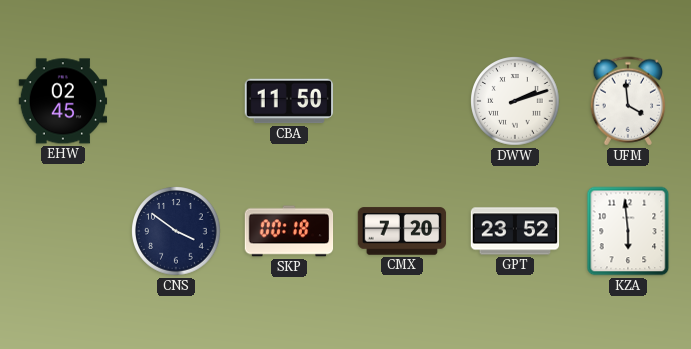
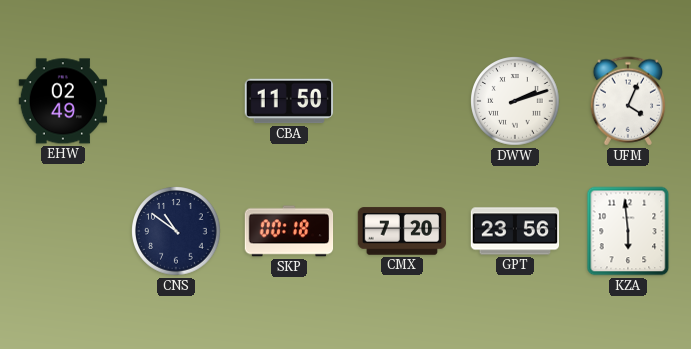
EHW: 02:45 -> 02:49
UFM: 3:59 -> 4:04
CNS: 3:51 -> 10:51
GPT: 23:52 -> 23:56
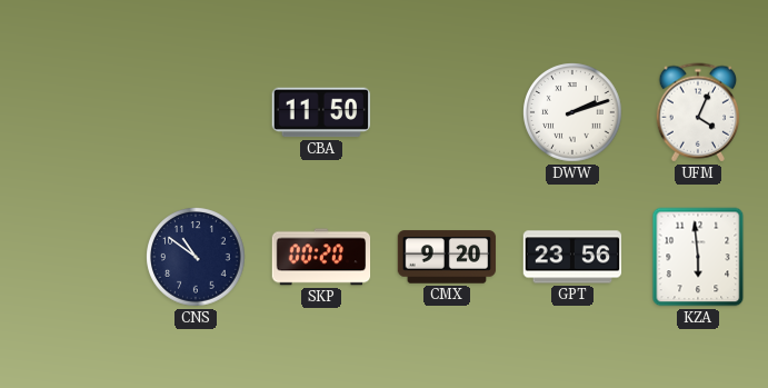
EHW: 02:49 -> none
SKP: 00:18 -> 00:20
CMX: 7:20 -> 9:20
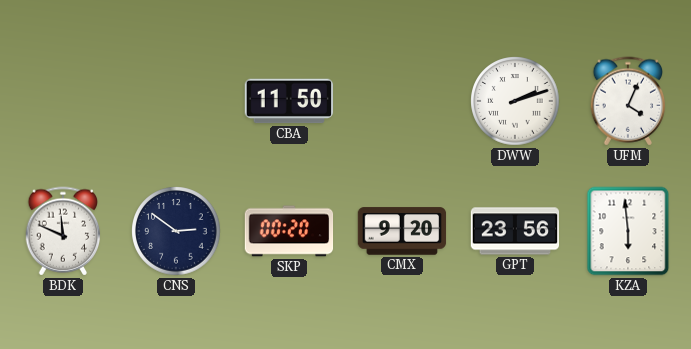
BDK: none -> 11:49
CNS: 10:51 -> 2:51
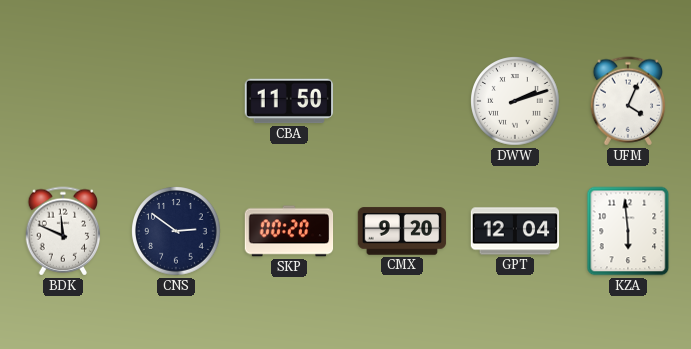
GPT: 23:56 -> 12:04
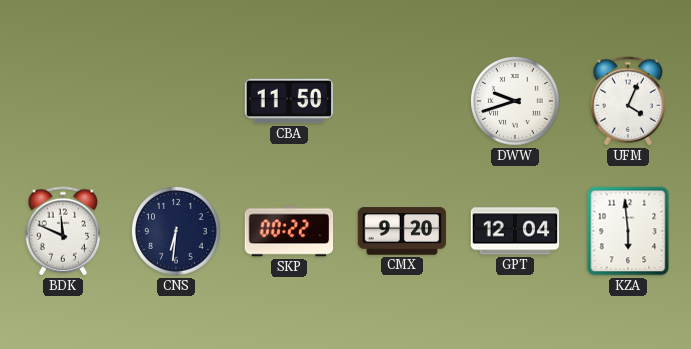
DWW: 2:12 -> 9:42
CNS: 2:51 -> 6:31
SKP: 00:20 -> 00:22
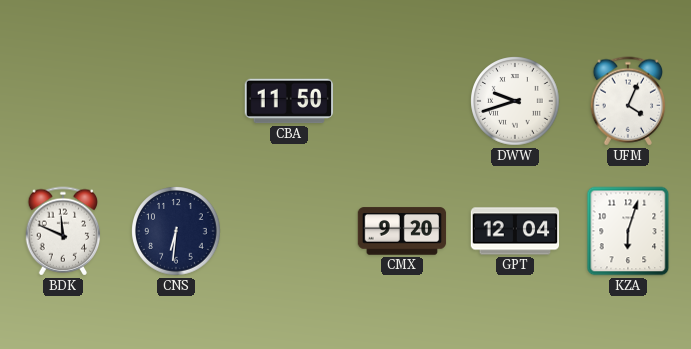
SKP: 00:22 -> none
KZA: 5:59 -> 6:03
